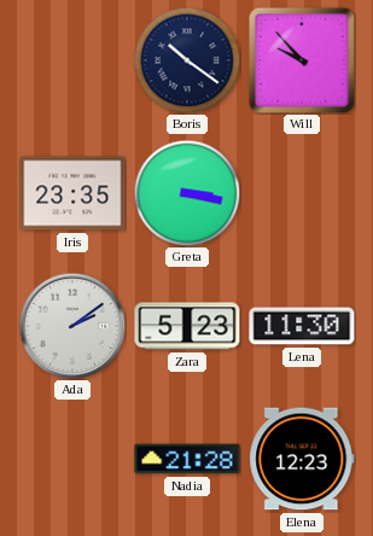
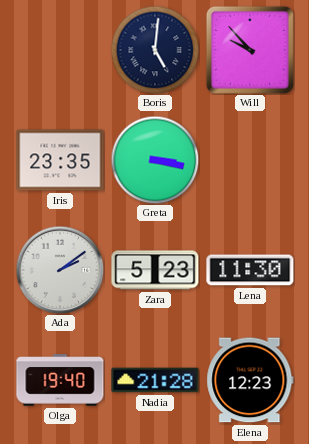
Boris: 10:21 -> 5:01
Olga: none -> 19:40
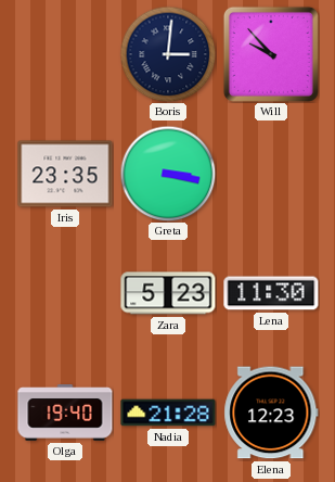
Boris: 5:01 -> 3:01
Ada: 2:09 -> none
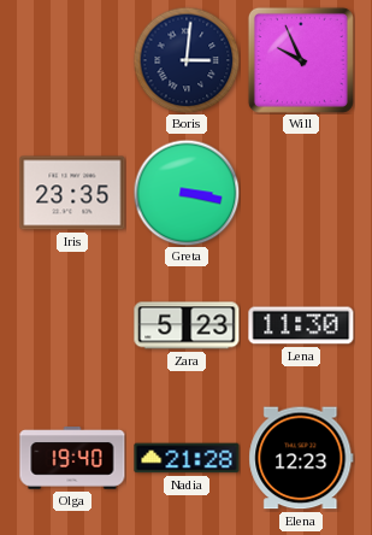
Will: 9:53 -> 9:56
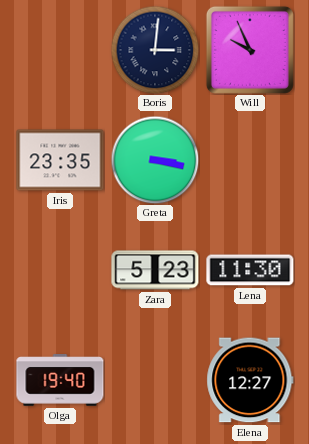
Nadia: 21:28 -> none
Elena: 12:23 -> 12:27
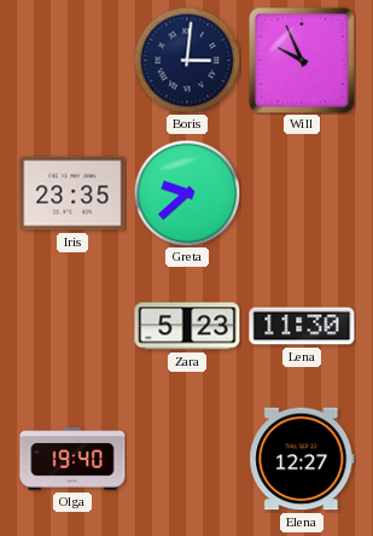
Greta: 3:17 -> 9:38
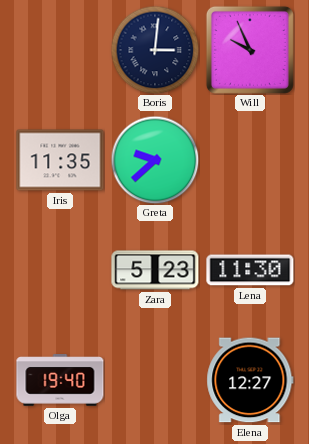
Iris: 23:35 -> 11:35
